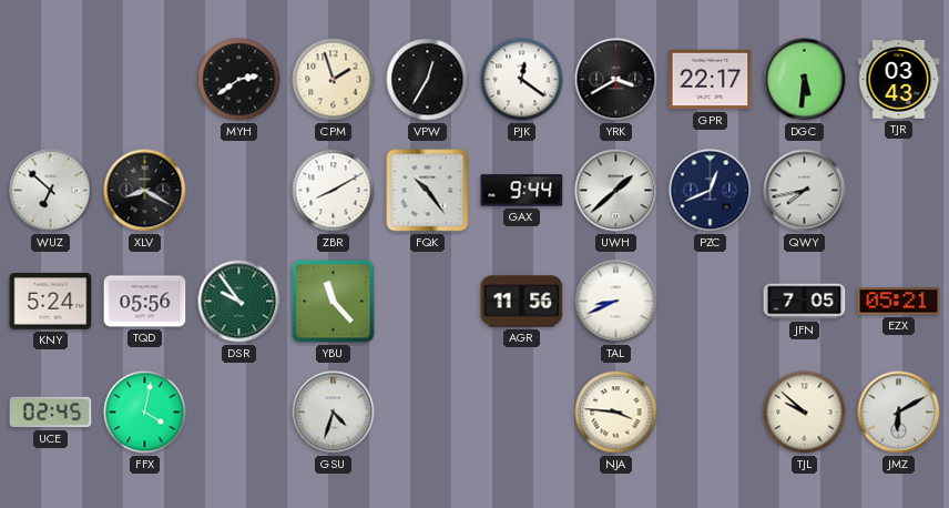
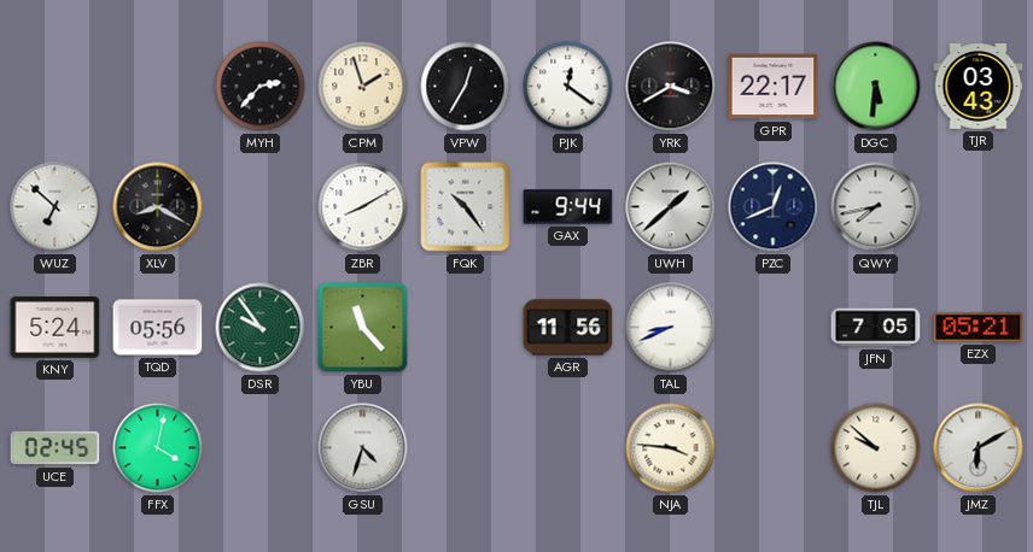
MYH: 2:39 -> 2:37
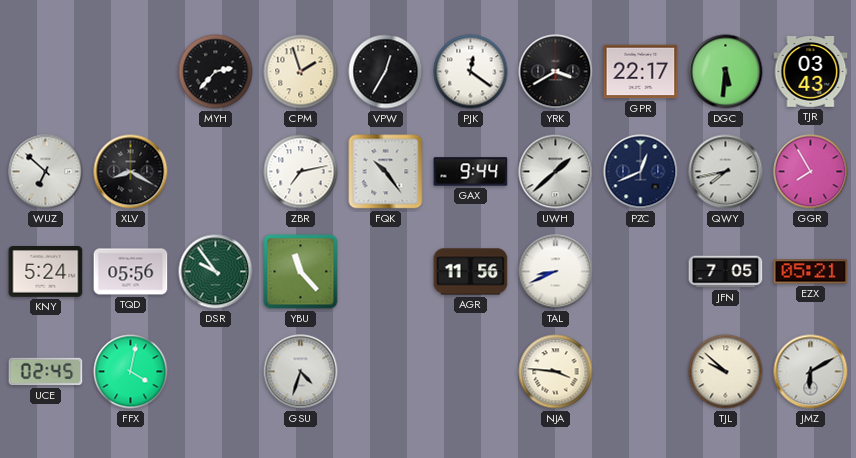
ZBR: 8:10 -> 7:13
GGR: none -> 7:55
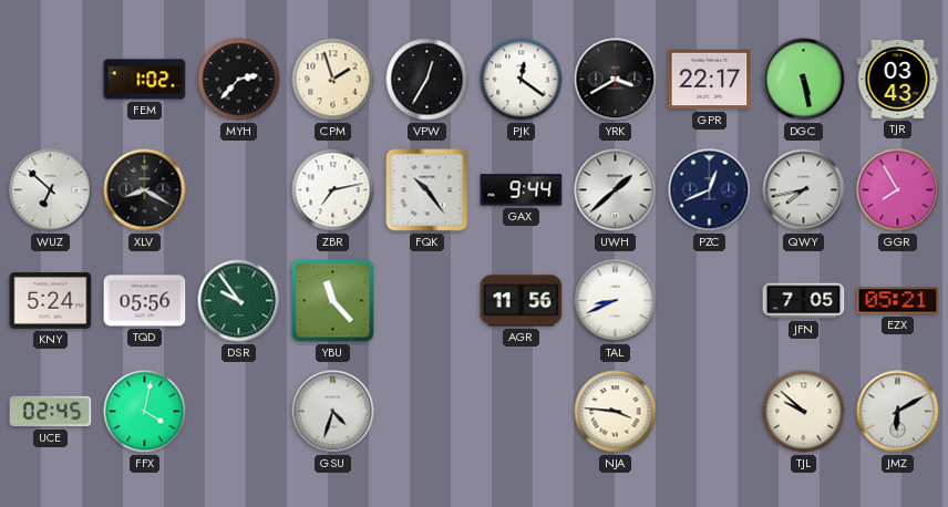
FEM: none -> 1:02
DGC: 5:31 -> 5:28
